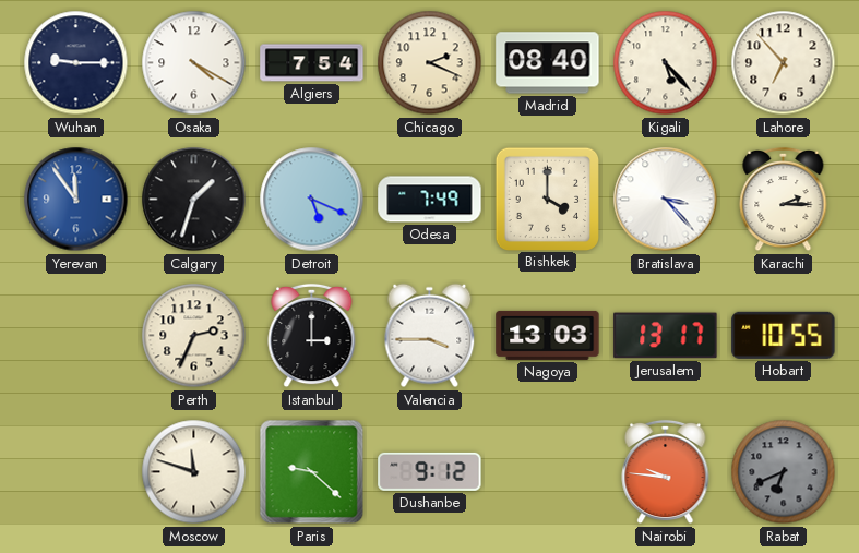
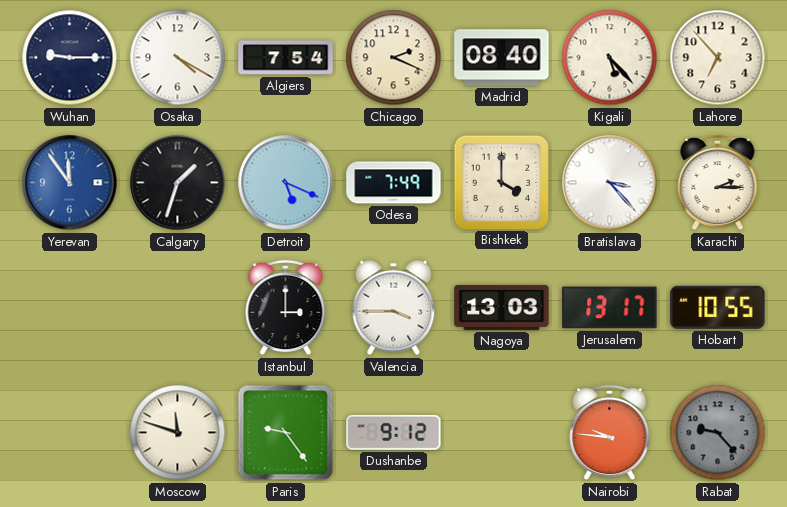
Perth: 2:34 -> none
Paris: 9:22 -> 9:24
Rabat: 6:41 -> 9:23
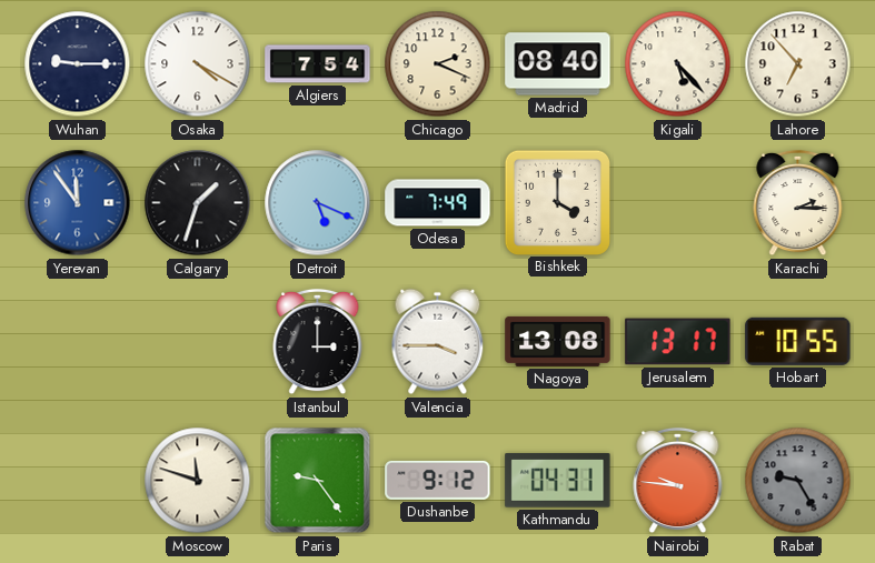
Bratislava: 3:23 -> none
Nagoya: 13:03 -> 13:08
Kathmandu: none -> 04:31
Rabat: 9:23 -> 9:25
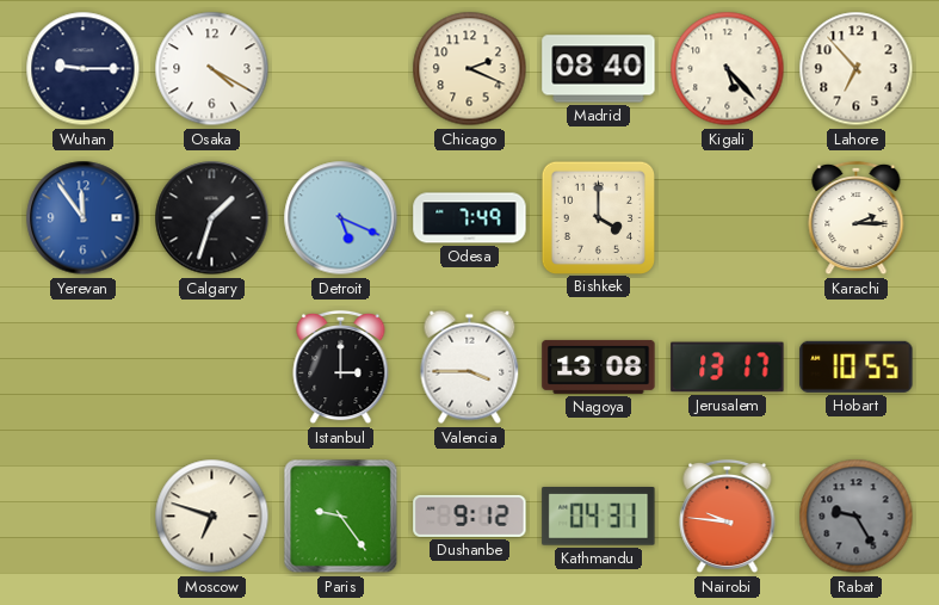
Algiers: 7:54 -> none
Moscow: 11:48 -> 6:48
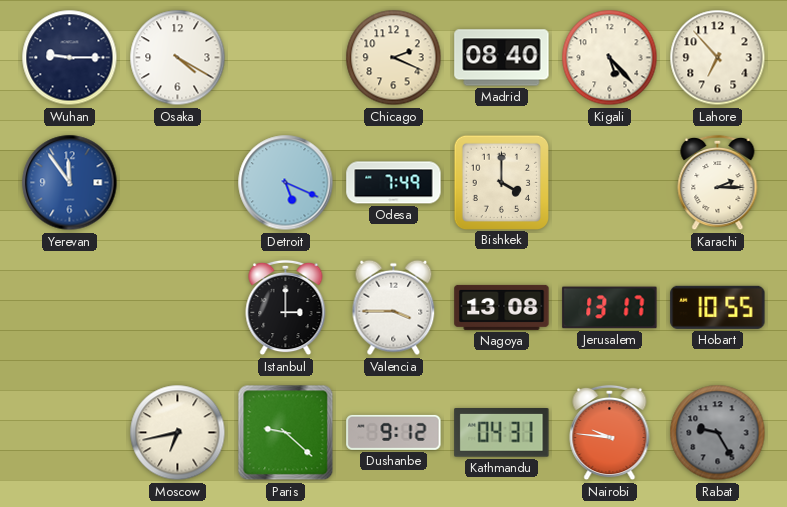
Calgary: 1:33 -> none
Moscow: 6:48 -> 6:43
Paris: 9:24 -> 9:22
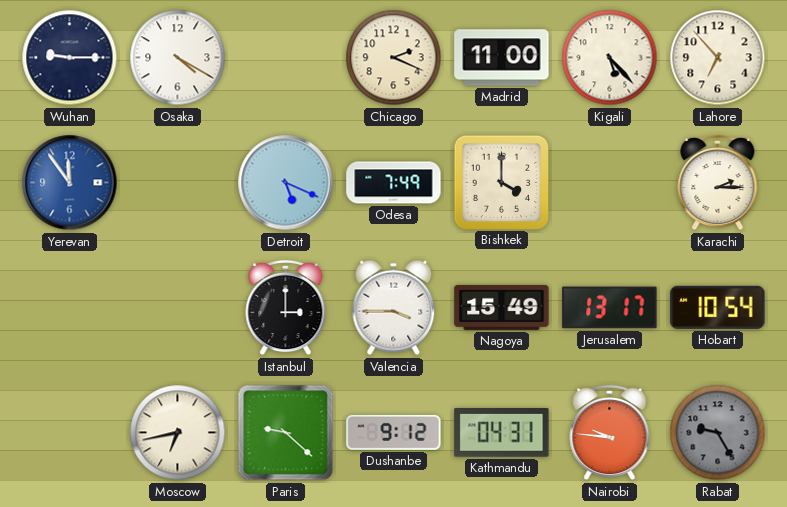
Madrid: 08:40 -> 11:00
Nagoya: 13:08 -> 15:49
Hobart: 10:55 -> 10:54
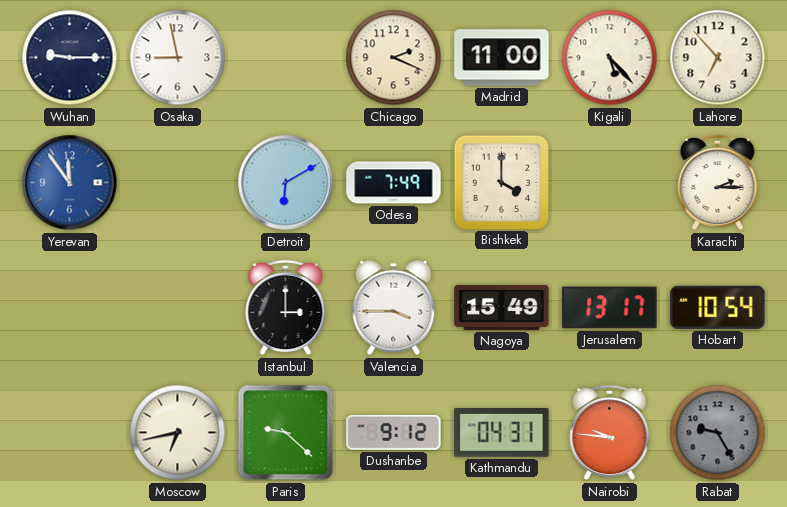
Osaka: 4:20 -> 8:58
Detroit: 5:19 -> 6:10
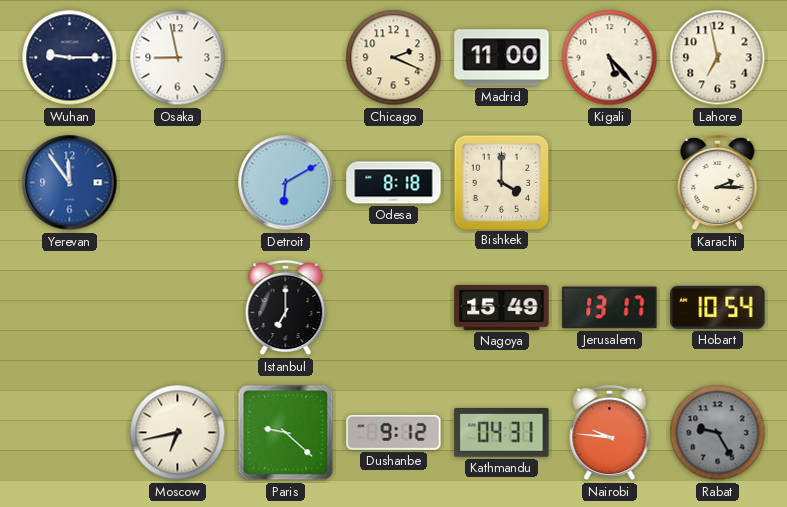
Lahore: 6:53 -> 6:58
Odesa: 7:49 -> 8:18
Istanbul: 3:00 -> 7:00
Valencia: 3:45 -> none
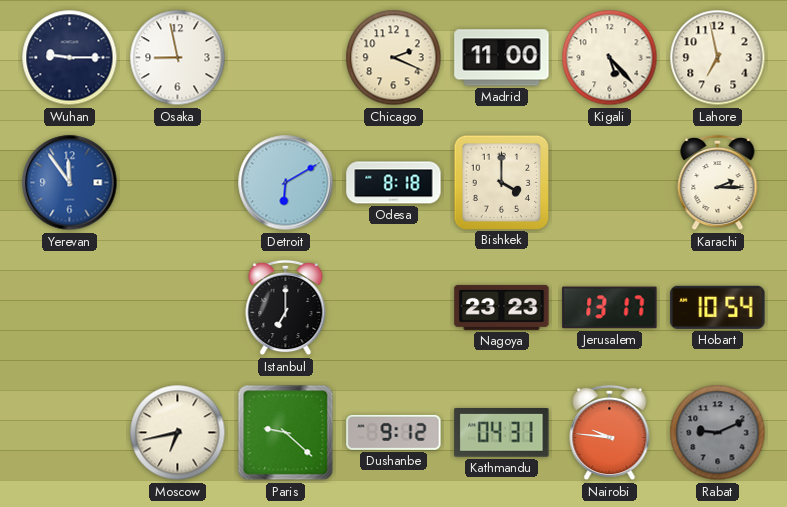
Nagoya: 15:49 -> 23:23
Rabat: 9:25 -> 9:11
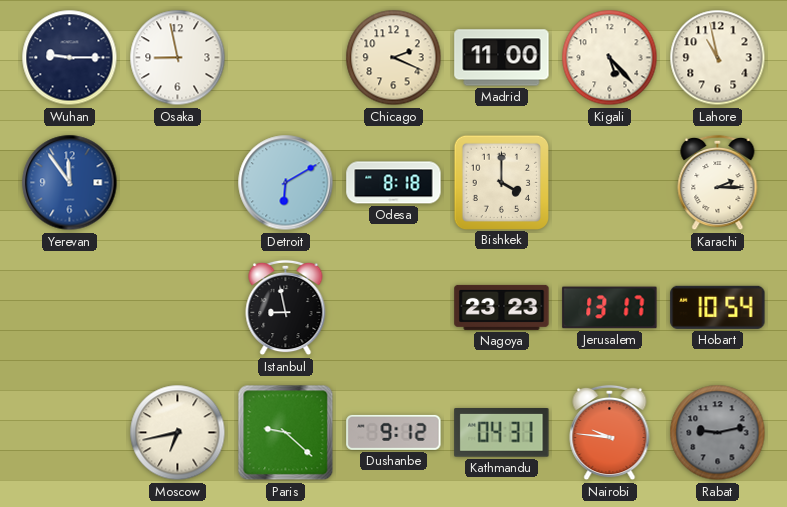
Lahore: 6:58 -> 10:58
Istanbul: 7:00 -> 8:58
Rabat: 9:11 -> 9:13
